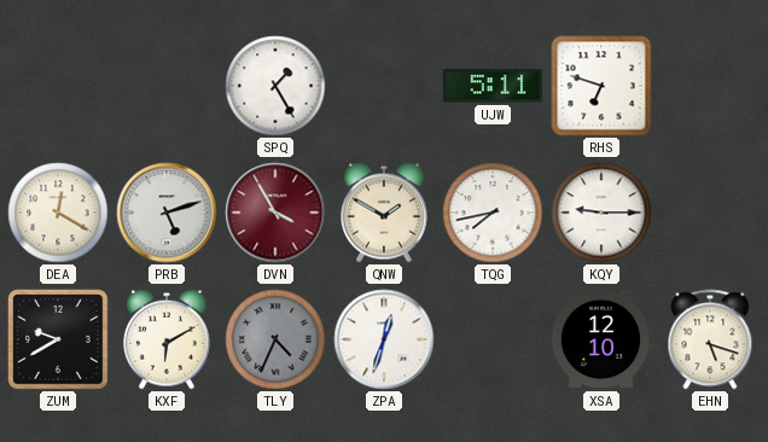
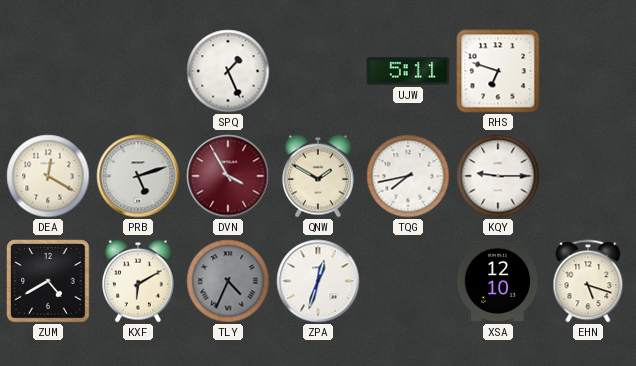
SPQ: 1:25 -> 1:26
ZUM: 9:40 -> 4:40
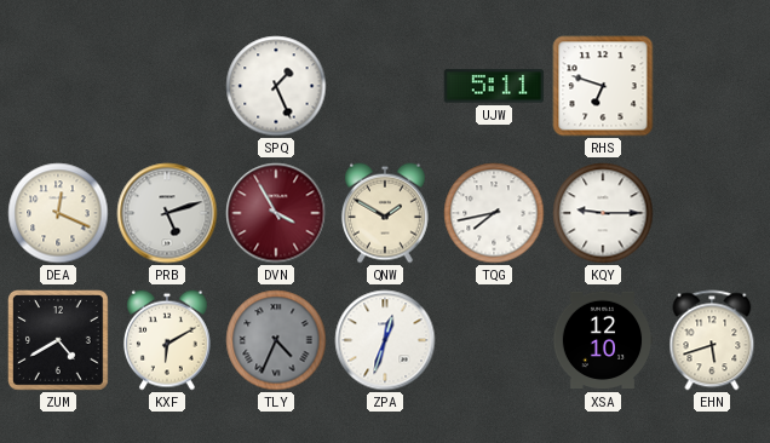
DEA: 12:20 -> 12:19
EHN: 5:18 -> 5:42
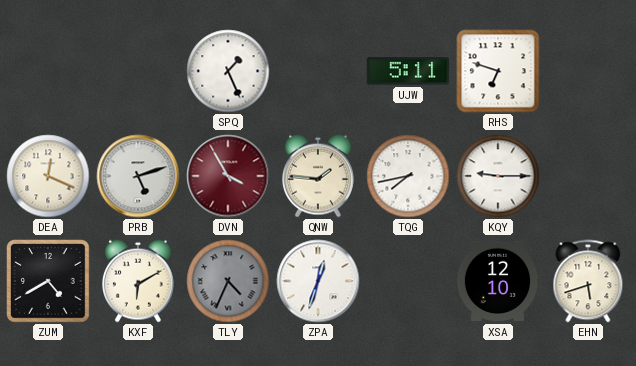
QNW: 1:50 -> 1:46
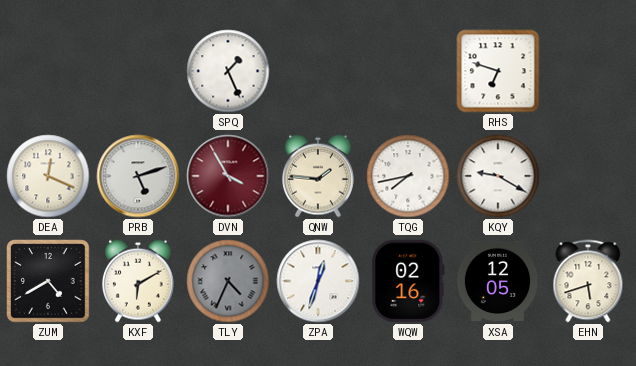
UJW: 5:11 -> none
KQY: 9:15 -> 9:20
WQW: none -> 02:16
XSA: 12:10 -> 12:05
